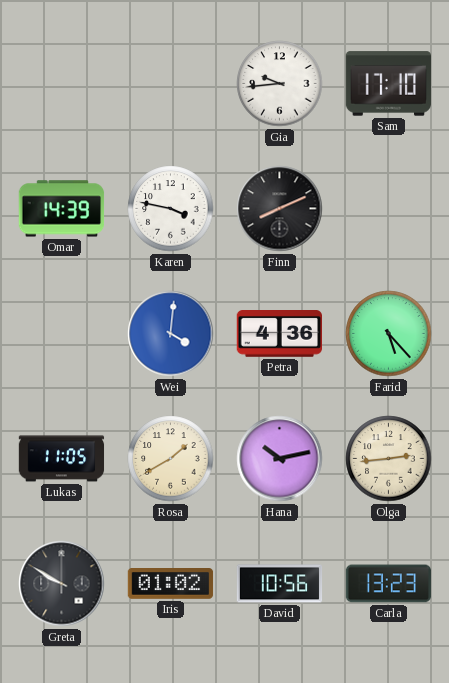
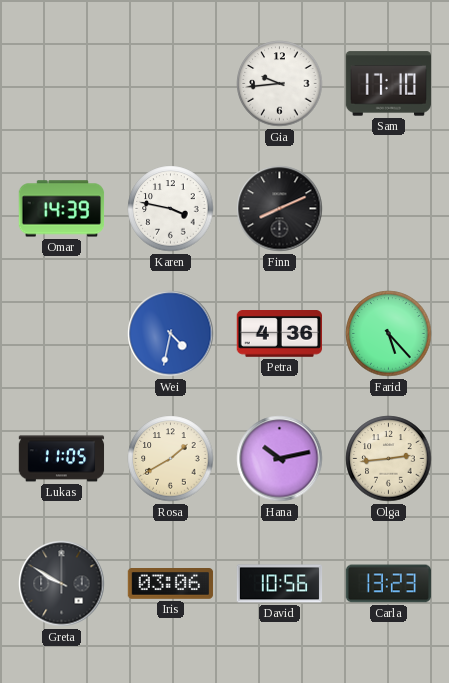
Wei: 4:01 -> 4:32
Iris: 01:02 -> 03:06
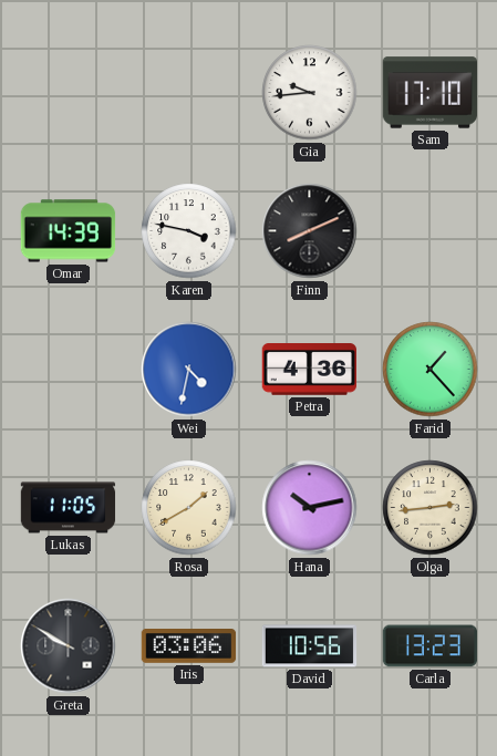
Farid: 5:23 -> 1:23
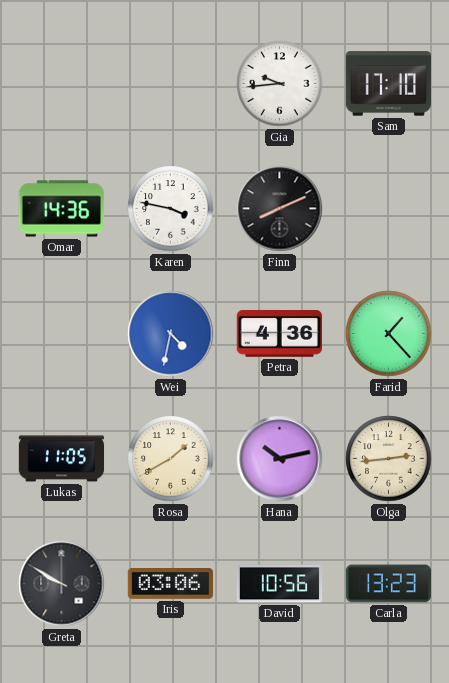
Omar: 14:39 -> 14:36
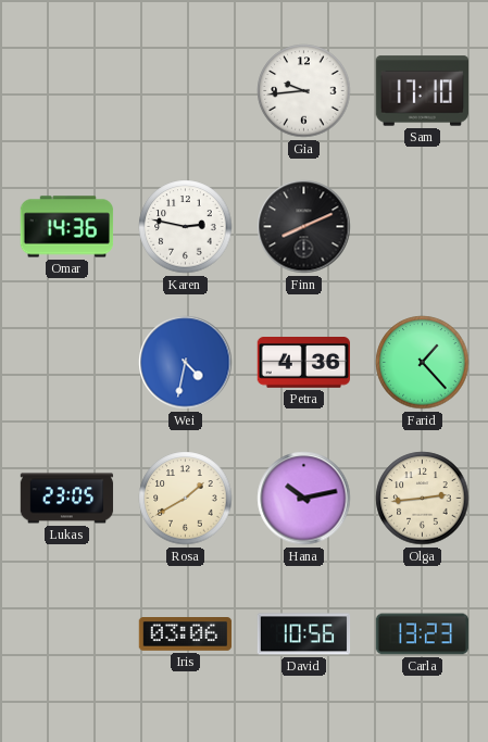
Karen: 3:47 -> 2:47
Lukas: 11:05 -> 23:05
Greta: 9:50 -> none
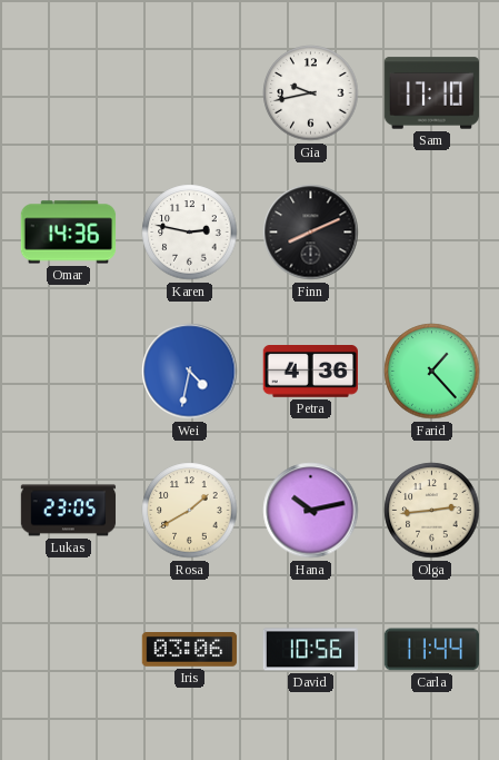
Gia: 9:44 -> 9:43
Carla: 13:23 -> 11:44
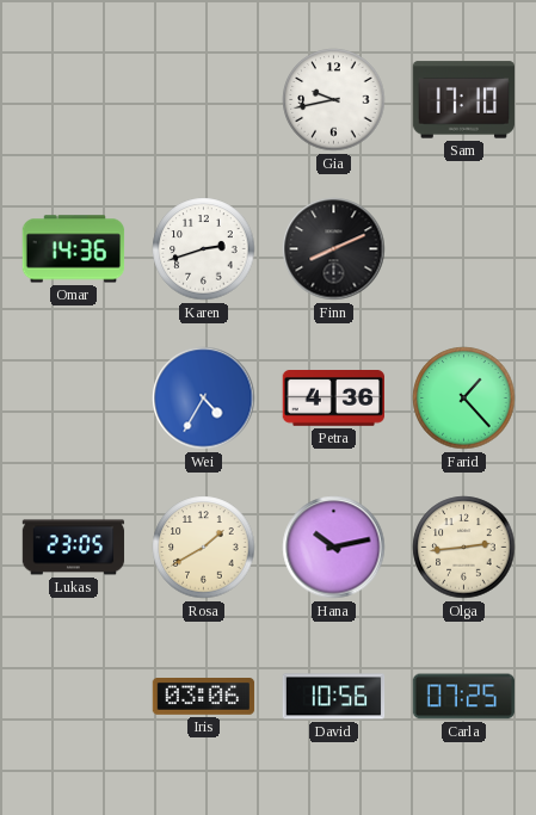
Karen: 2:47 -> 2:42
Wei: 4:32 -> 4:35
Carla: 11:44 -> 07:25
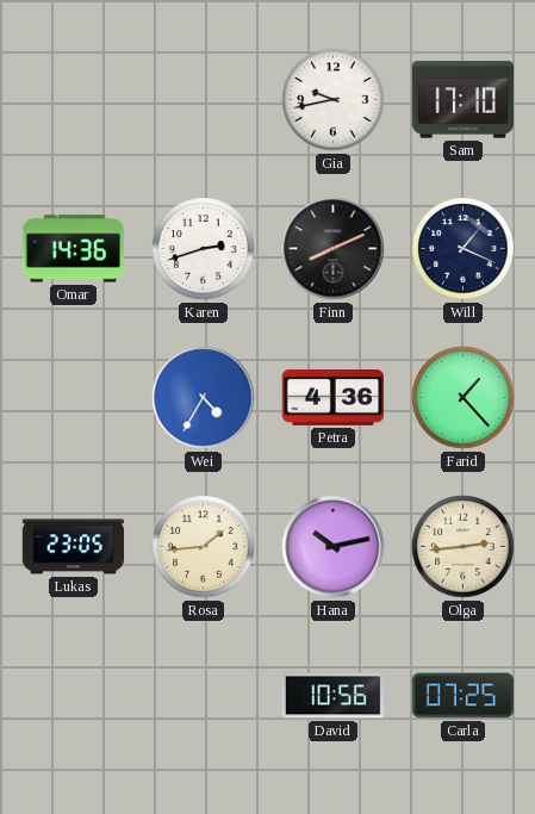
Will: none -> 1:19
Rosa: 1:40 -> 1:44
Iris: 03:06 -> none
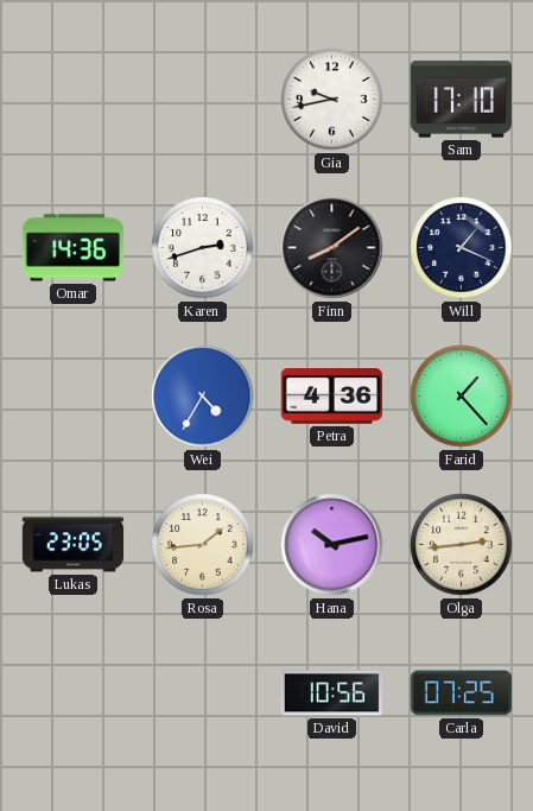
Finn: 8:11 -> 8:09
